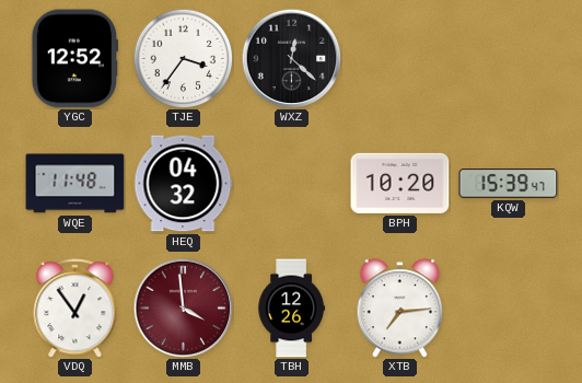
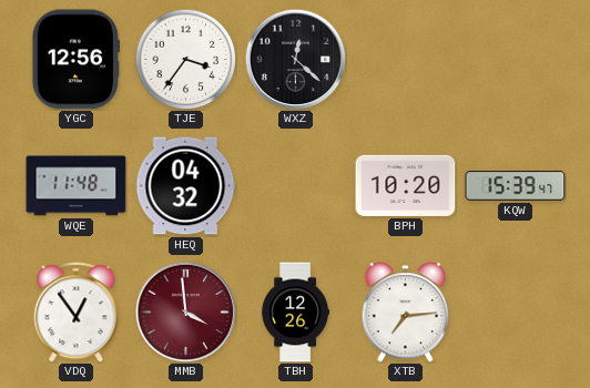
YGC: 12:52 -> 12:56
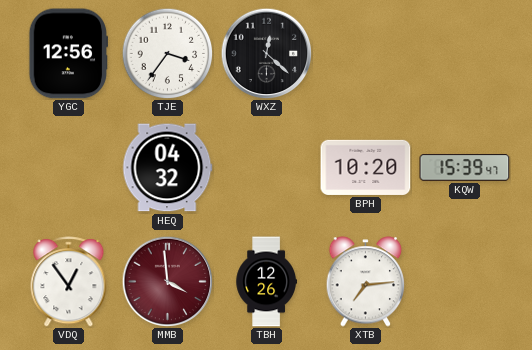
WQE: 11:48 -> none
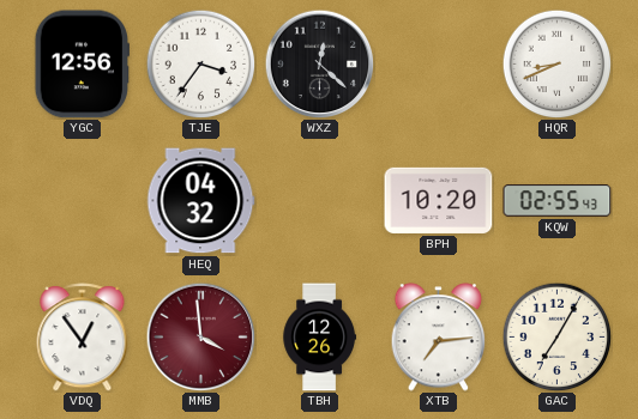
HQR: none -> 8:41
KQW: 15:39 -> 02:55
GAC: none -> 7:05
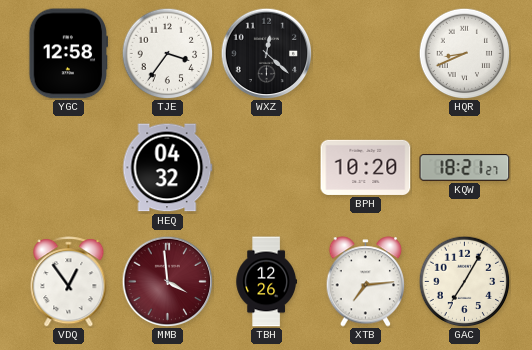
YGC: 12:56 -> 12:58
KQW: 02:55 -> 18:21
